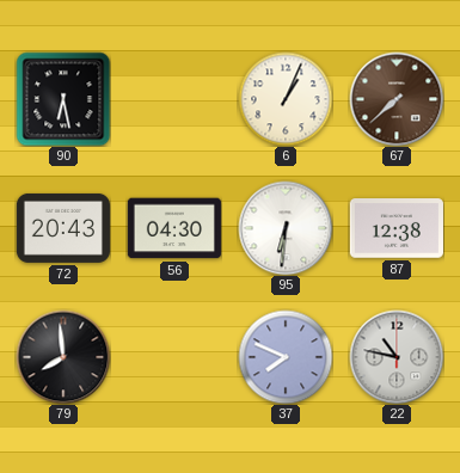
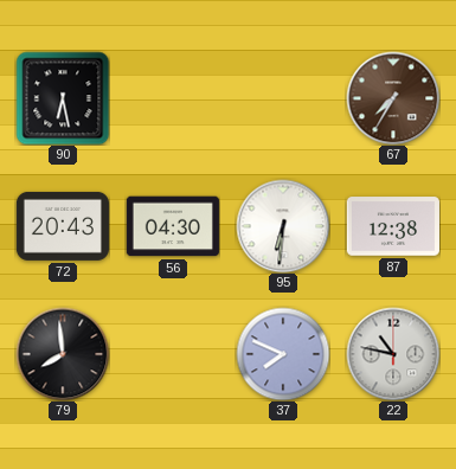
6: 1:04 -> none
67: 7:38 -> 7:35
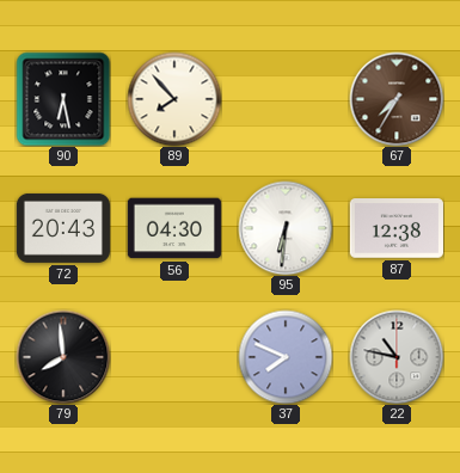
89: none -> 7:53
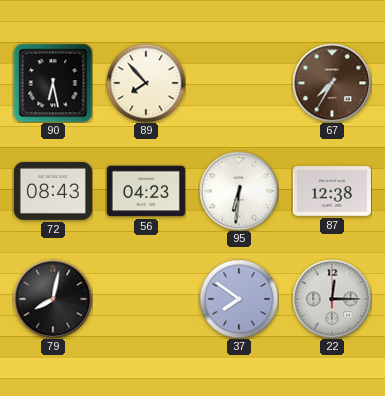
72: 20:43 -> 08:43
56: 04:30 -> 04:23
79: 7:59 -> 8:02
37: 7:49 -> 7:51
22: 10:47 -> 12:15
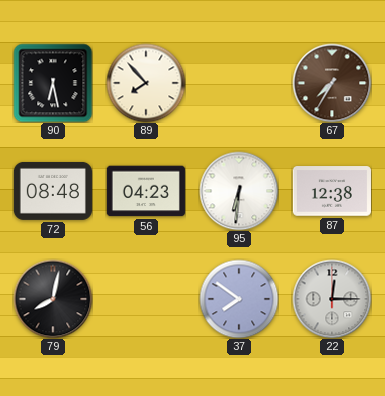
72: 08:43 -> 08:48
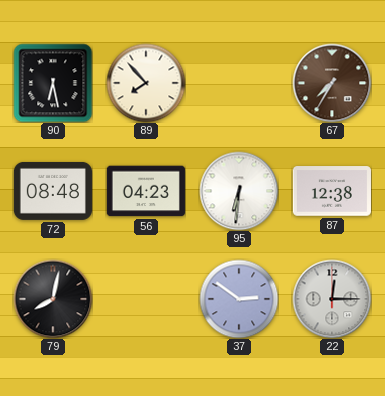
37: 7:51 -> 2:51
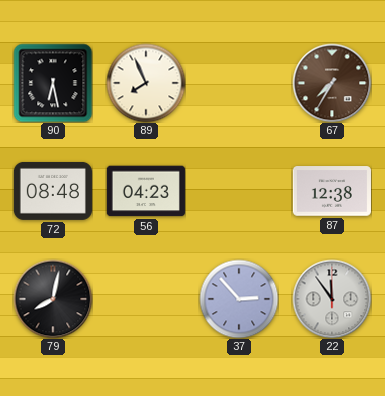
89: 7:53 -> 7:56
95: 6:31 -> none
37: 2:51 -> 2:53
22: 12:15 -> 11:54
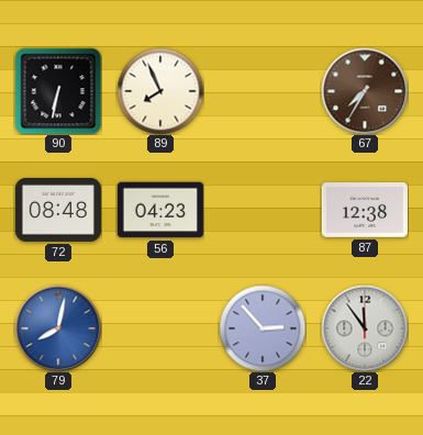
90: 6:28 -> 6:32
79 dial: black -> blue
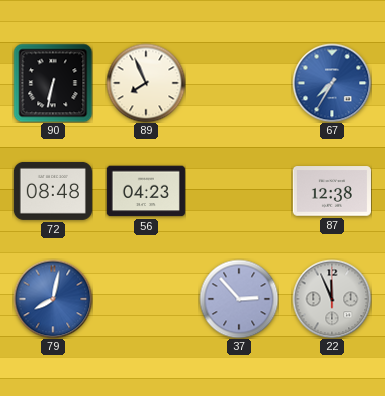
67 dial: brown -> blue
22: 11:54 -> 11:56
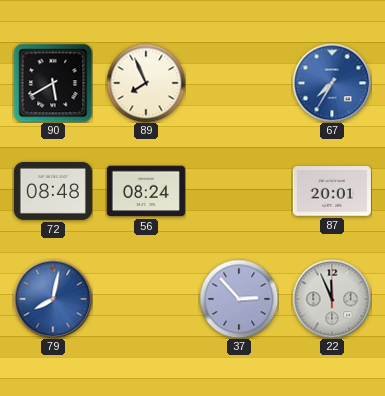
90: 6:32 -> 5:40
56: 04:23 -> 08:24
87: 12:38 -> 20:01
